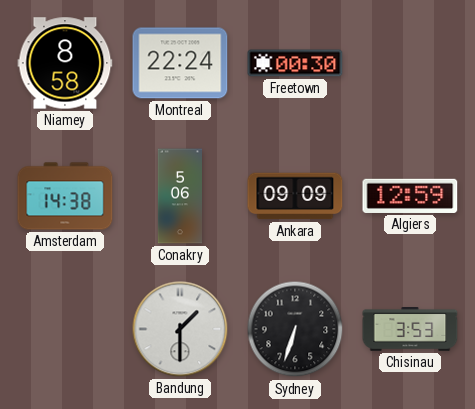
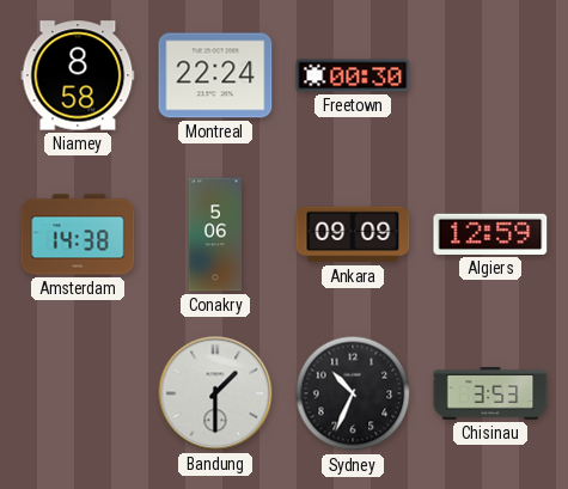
Sydney: 6:33 -> 10:34
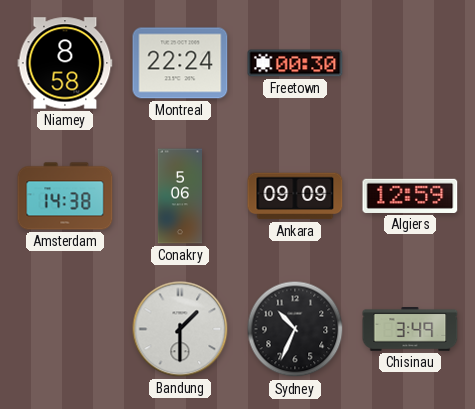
Chisinau: 3:53 -> 3:49
